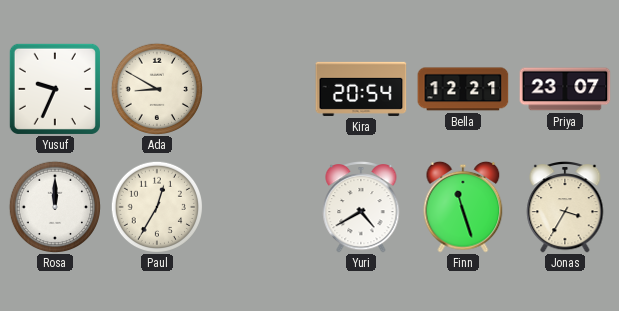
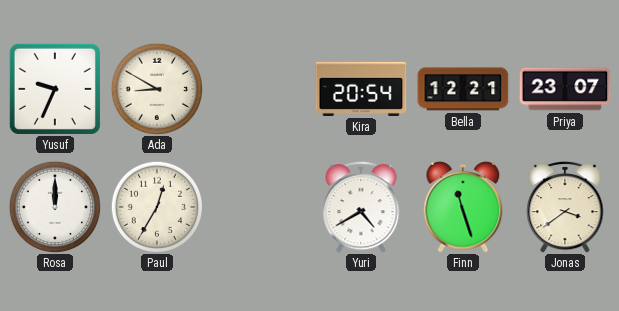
Jonas: 3:35 -> 3:39
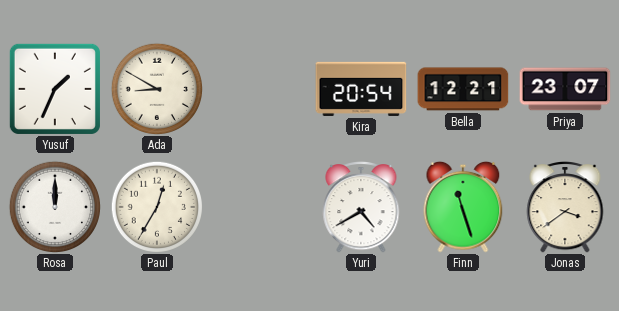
Yusuf: 9:34 -> 1:34
